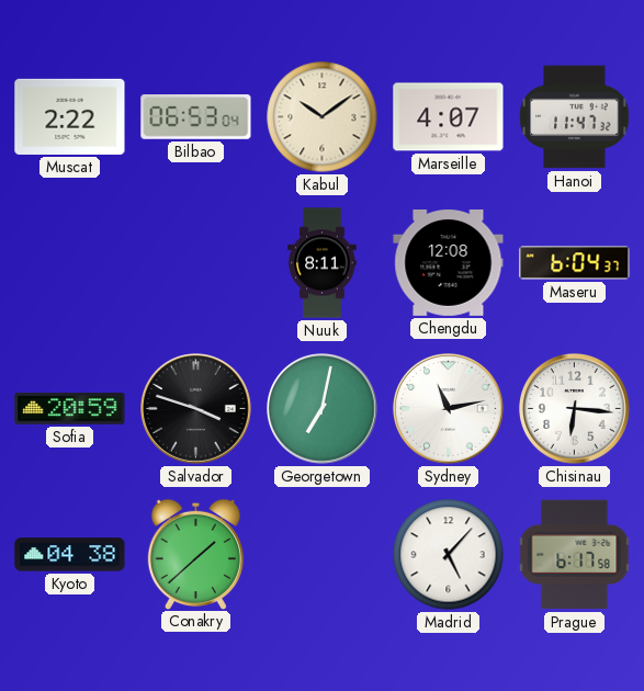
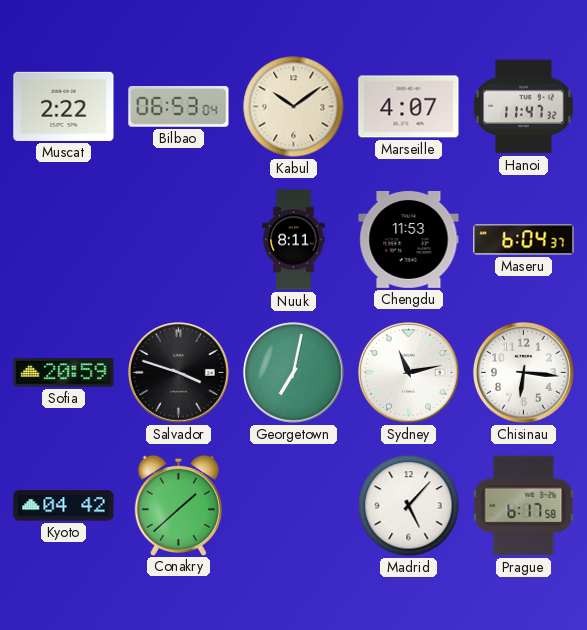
Chengdu: 12:08 -> 11:53
Kyoto: 04:38 -> 04:42
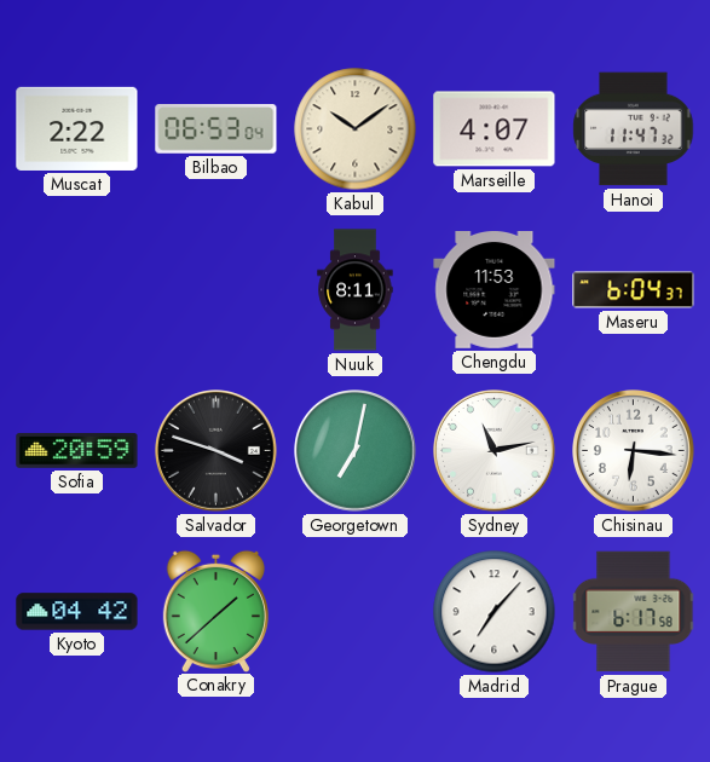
Madrid: 5:07 -> 7:07
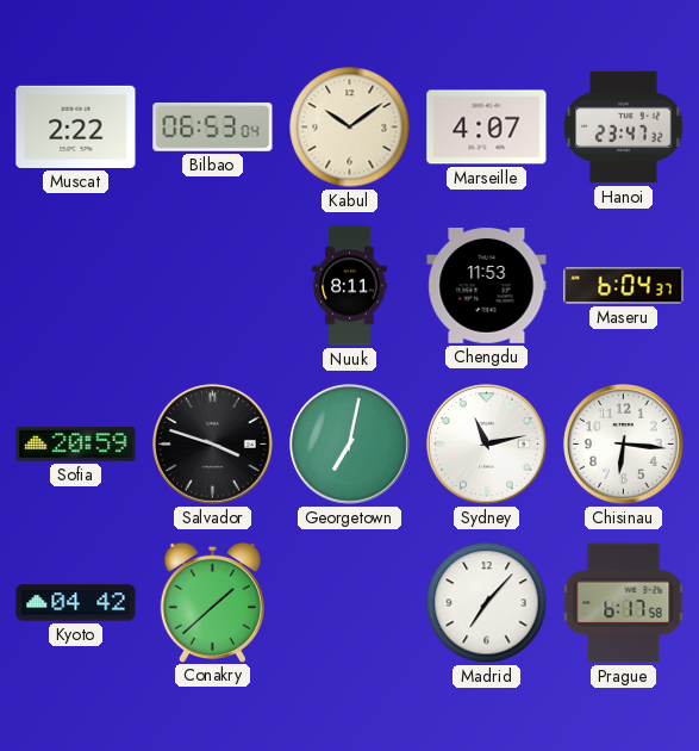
Hanoi: 11:47 -> 23:47
